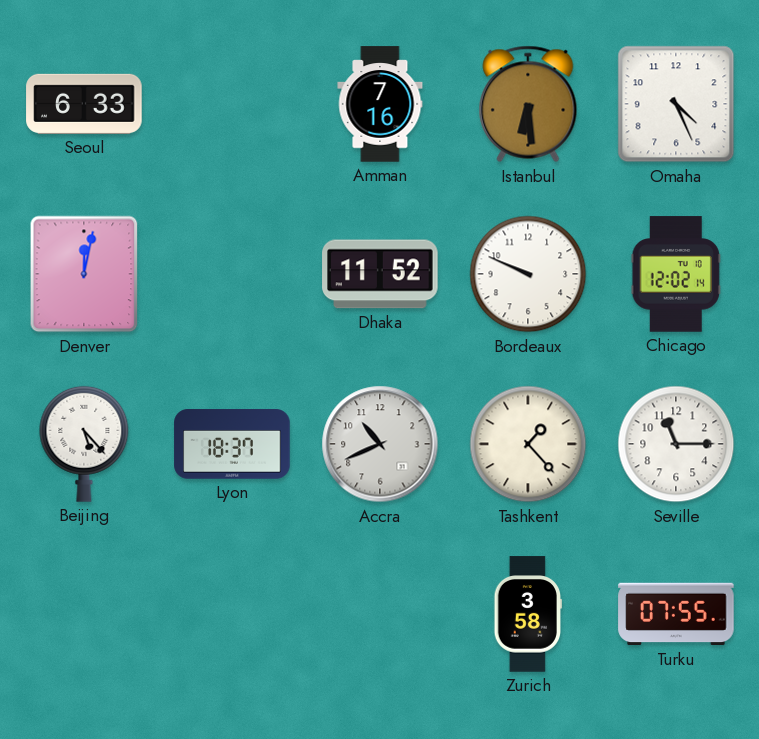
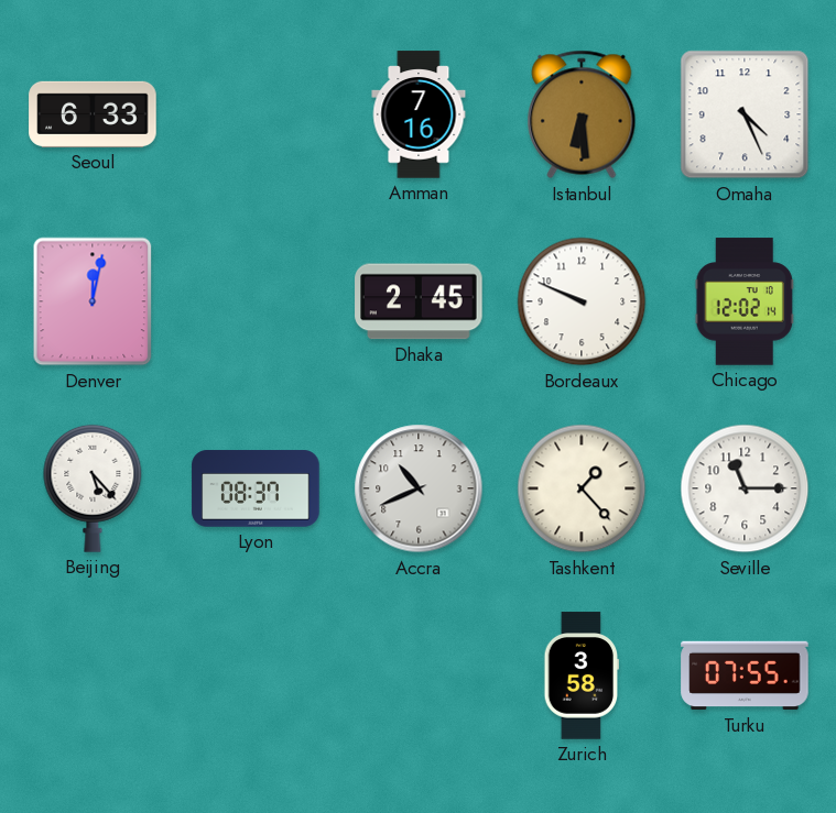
Dhaka: 11:52 -> 2:45
Lyon: 18:37 -> 08:37
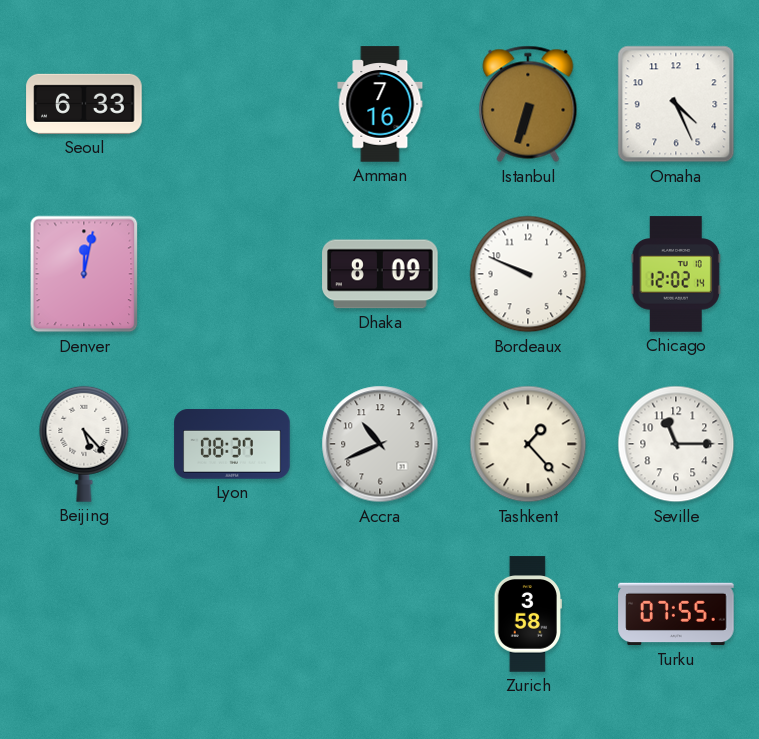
Istanbul: 6:29 -> 6:33
Dhaka: 2:45 -> 8:09
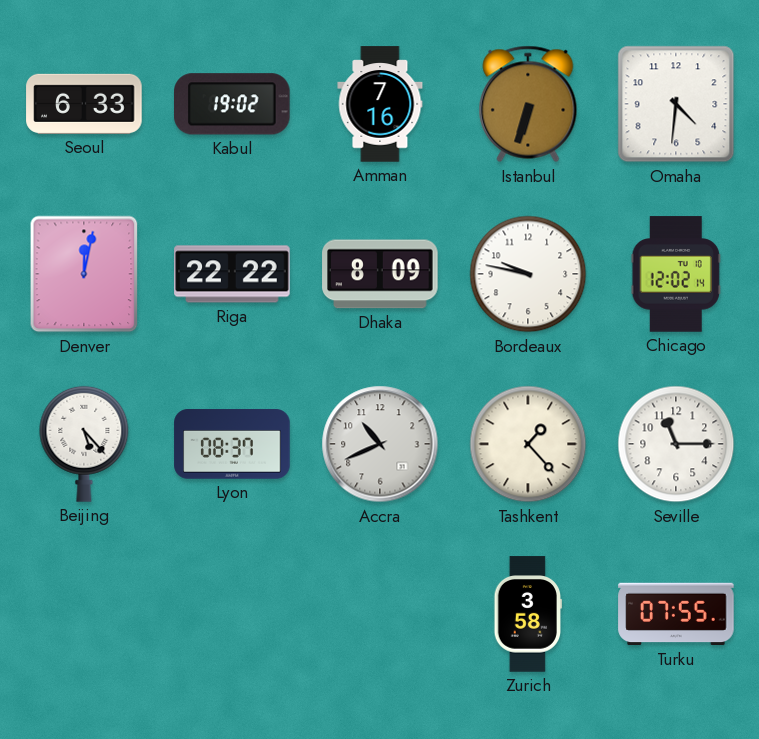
Kabul: none -> 19:02
Omaha: 4:26 -> 4:31
Riga: none -> 22:22
Bordeaux: 9:49 -> 9:47
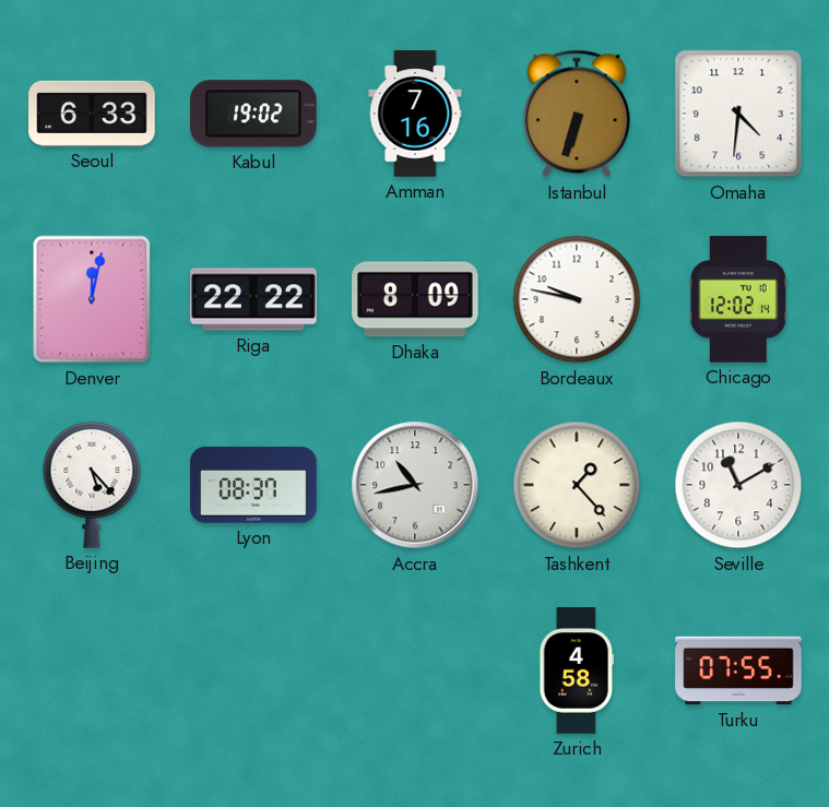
Accra: 10:41 -> 10:43
Seville: 11:15 -> 11:10
Zurich: 3:58 -> 4:58
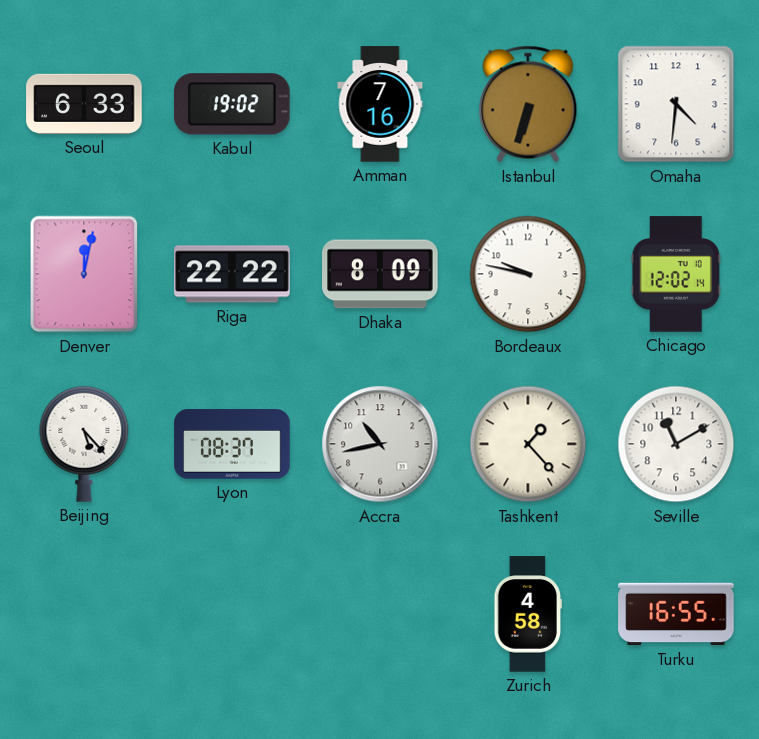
Turku: 07:55 -> 16:55
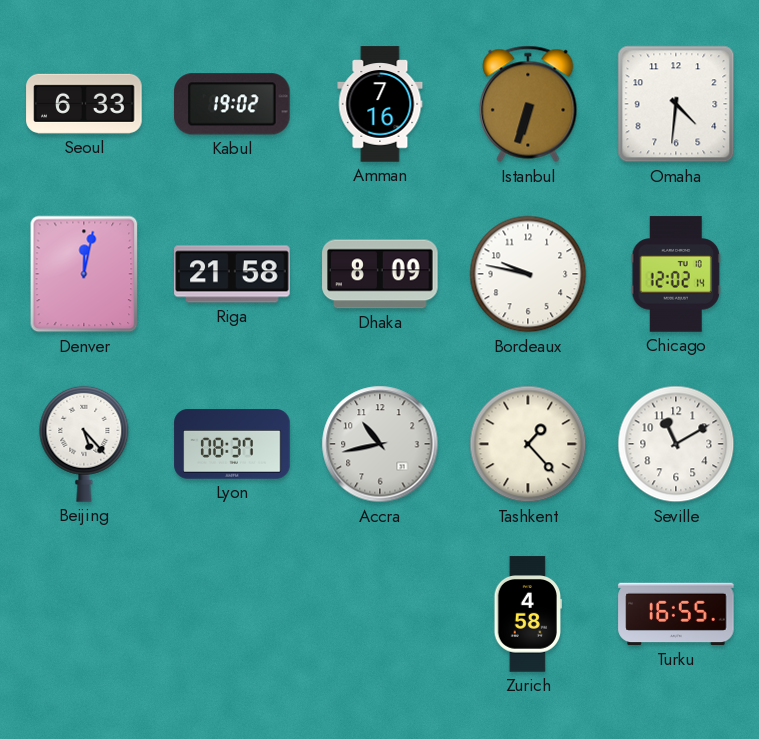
Riga: 22:22 -> 21:58
